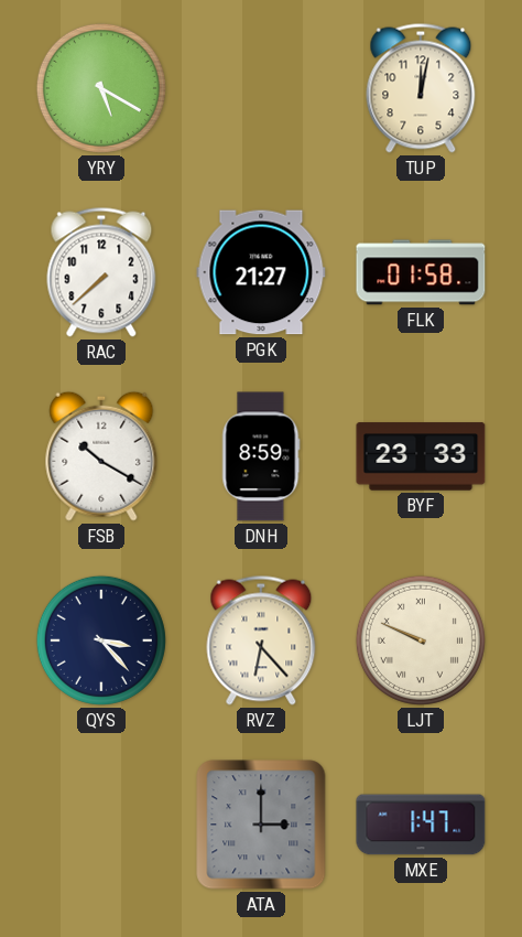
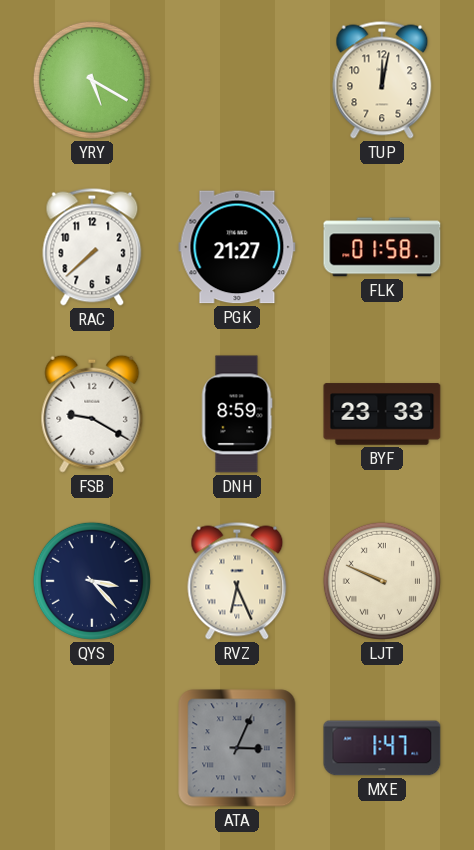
FSB: 10:20 -> 9:20
RVZ: 6:23 -> 6:26
ATA: 3:00 -> 3:04
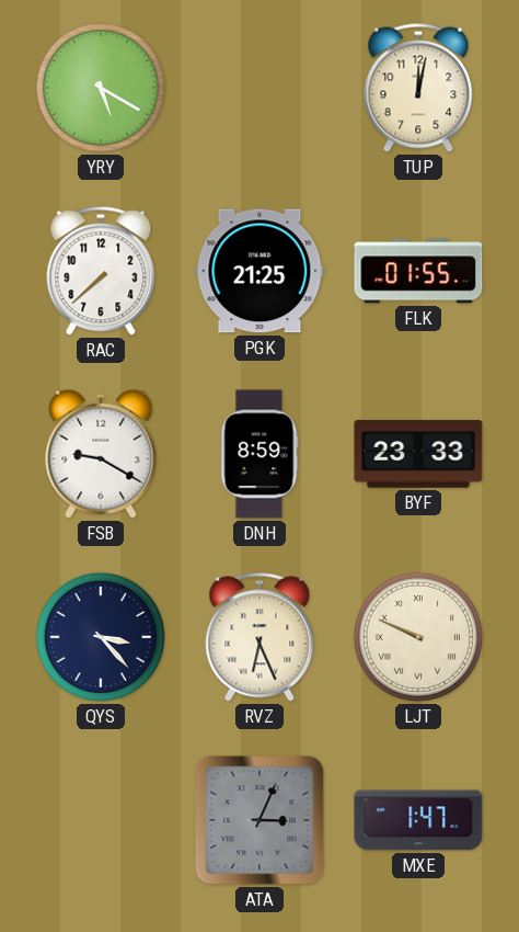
PGK: 21:27 -> 21:25
FLK: 01:58 -> 01:55
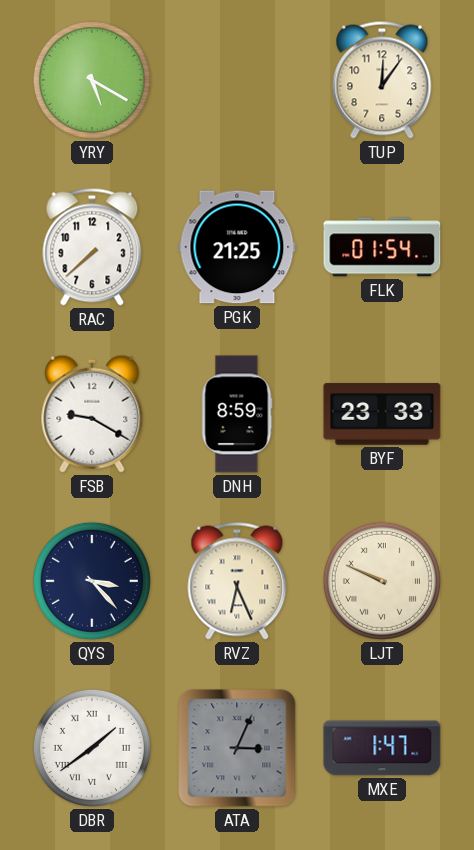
TUP: 12:02 -> 12:06
FLK: 01:55 -> 01:54
DBR: none -> 1:39
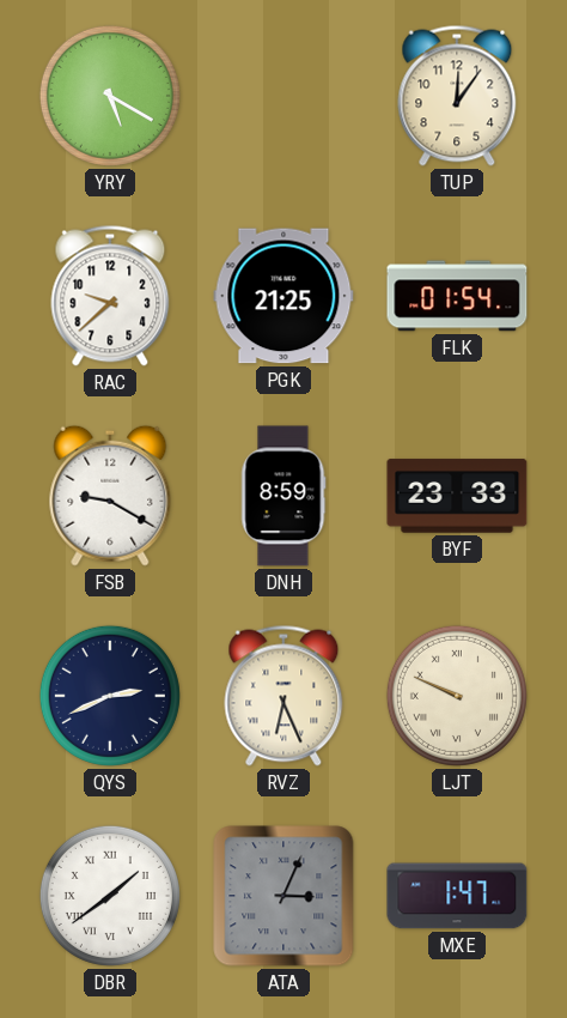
RAC: 7:38 -> 9:38
QYS: 3:23 -> 2:41
